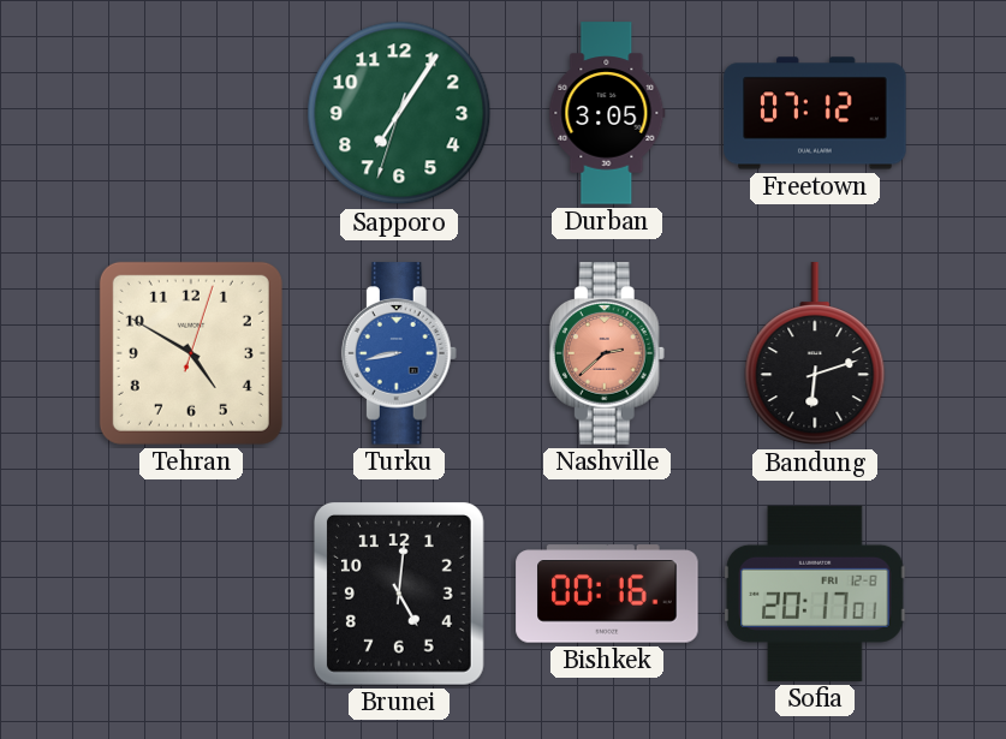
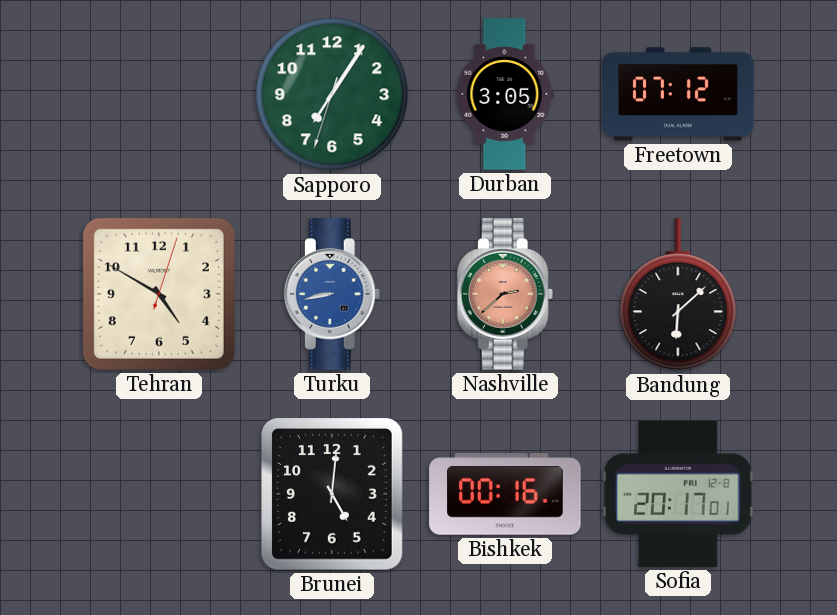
Bandung: 6:12 -> 6:08
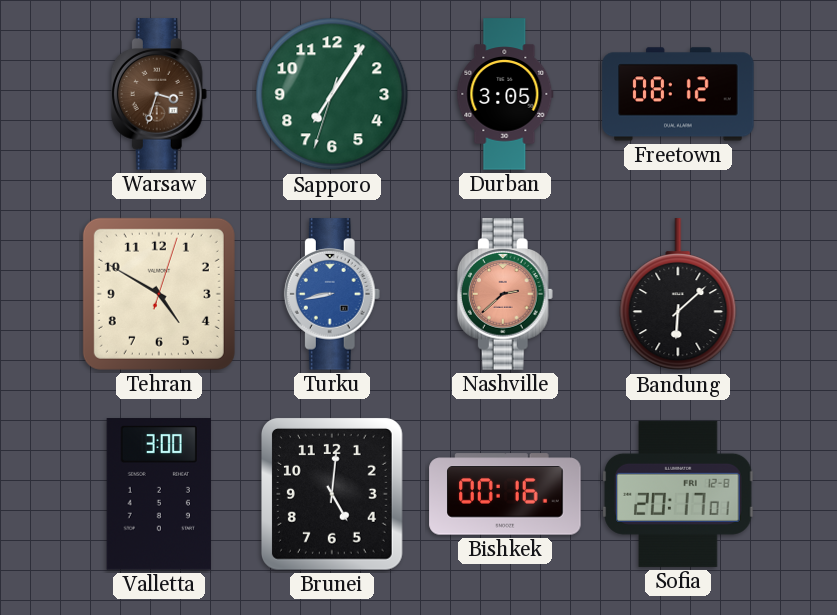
Warsaw: none -> 3:33
Freetown: 07:12 -> 08:12
Valletta: none -> 3:00
